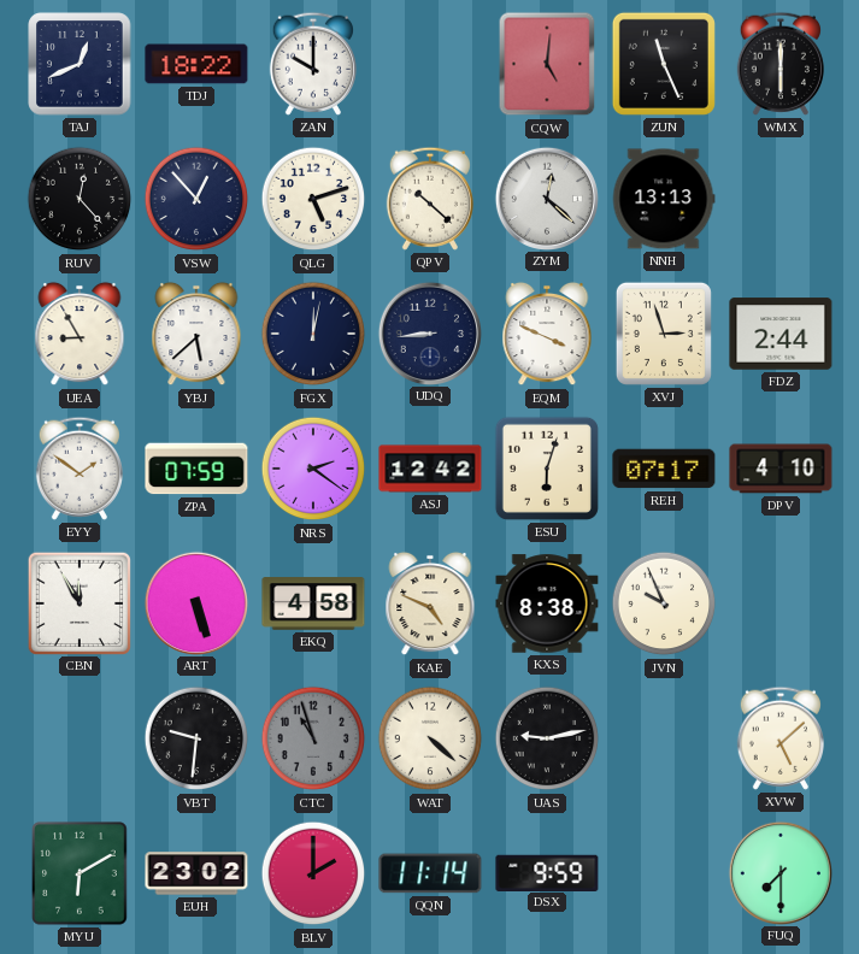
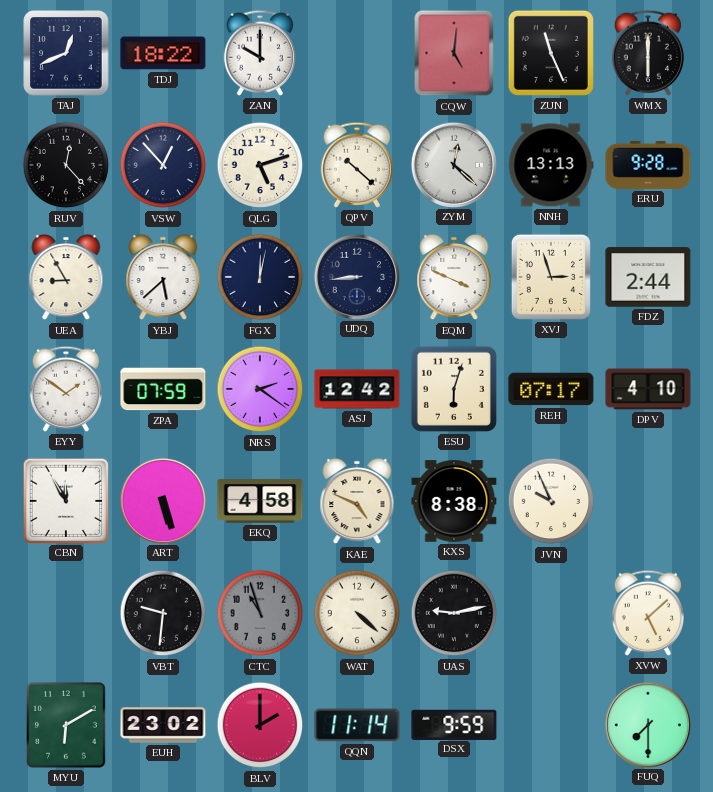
ERU: none -> 9:28
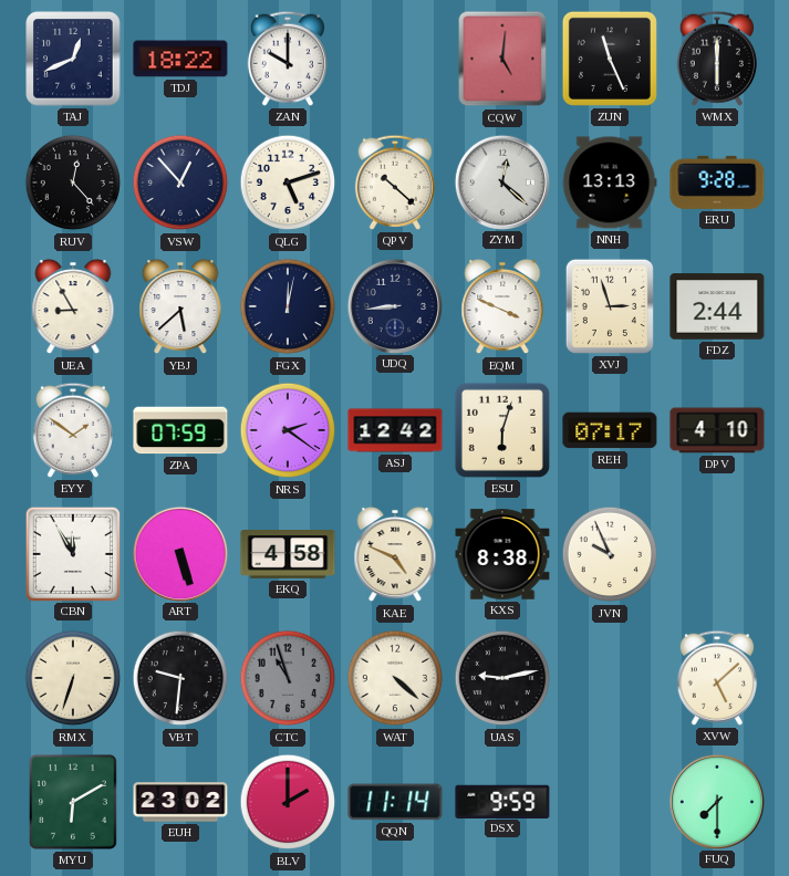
RMX: none -> 6:33
